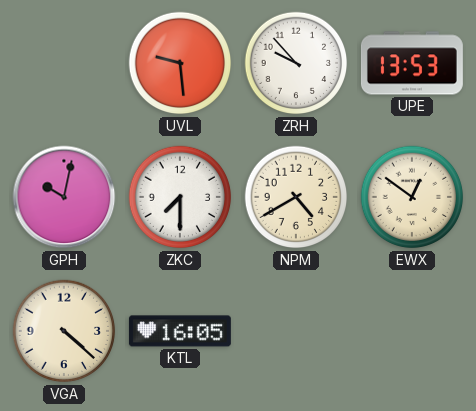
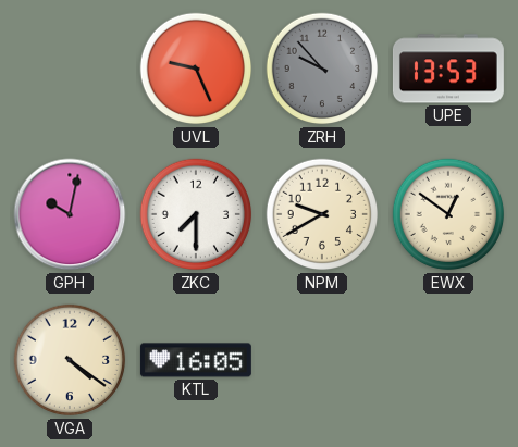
UVL: 9:29 -> 9:26
ZRH dial: white -> grey
NPM: 4:40 -> 9:40
VGA: 4:22 -> 4:21
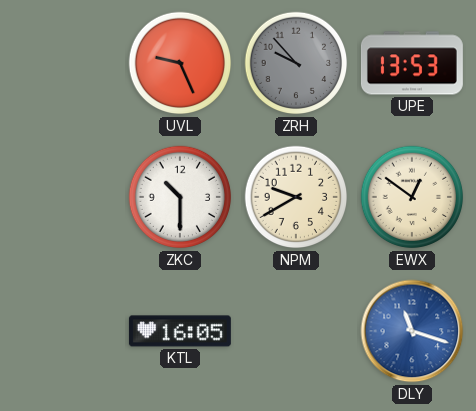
GPH: 10:02 -> none
ZKC: 7:30 -> 10:30
VGA: 4:21 -> none
DLY: none -> 11:18
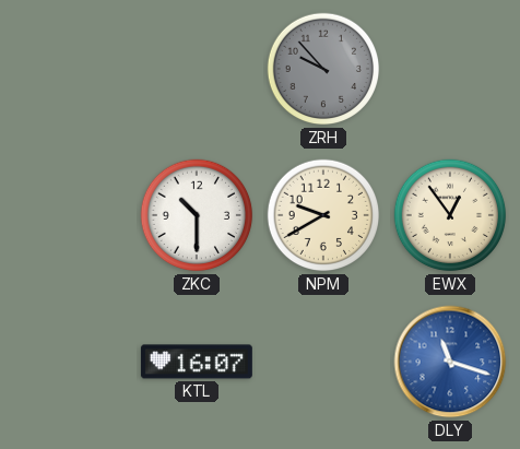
UVL: 9:26 -> none
UPE: 13:53 -> none
EWX: 12:51 -> 12:54
KTL: 16:05 -> 16:07
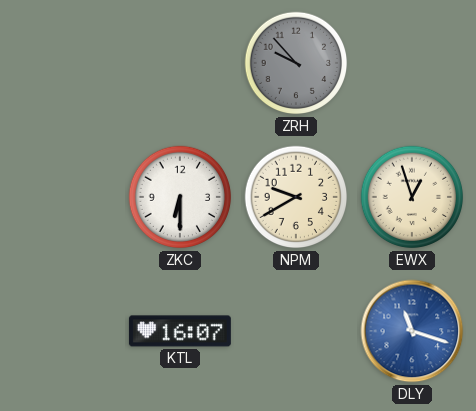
ZKC: 10:30 -> 6:30
EWX: 12:54 -> 12:57
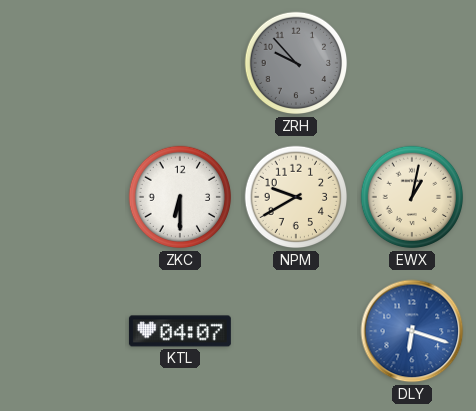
EWX: 12:57 -> 1:02
KTL: 16:07 -> 04:07
DLY: 11:18 -> 6:18
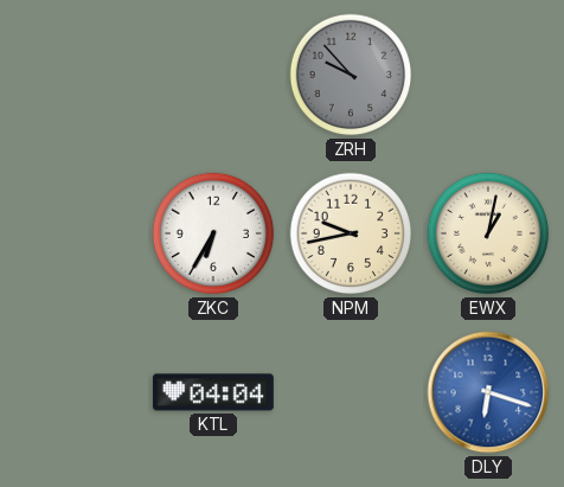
ZKC: 6:30 -> 6:35
NPM: 9:40 -> 9:43
KTL: 04:07 -> 04:04
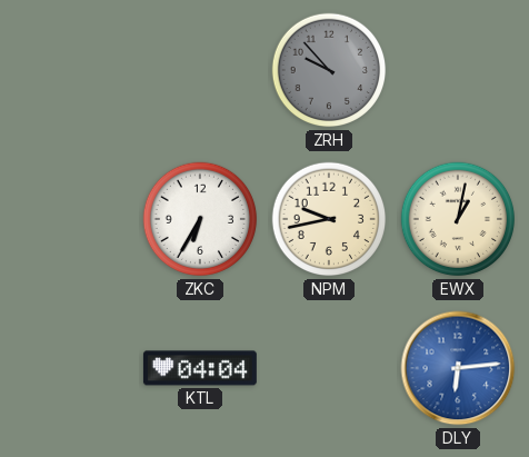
DLY: 6:18 -> 6:14
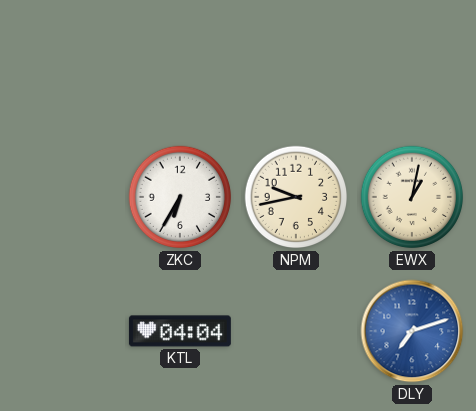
ZRH: 9:53 -> none
DLY: 6:14 -> 7:12
